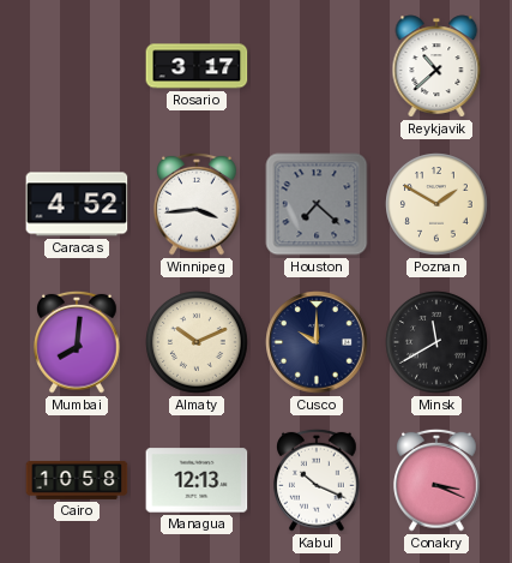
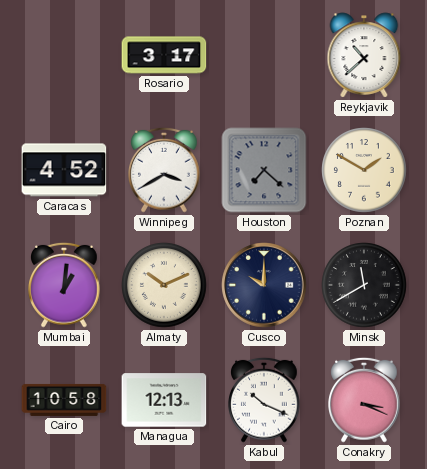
Winnipeg: 3:44 -> 3:40
Mumbai: 8:01 -> 1:01
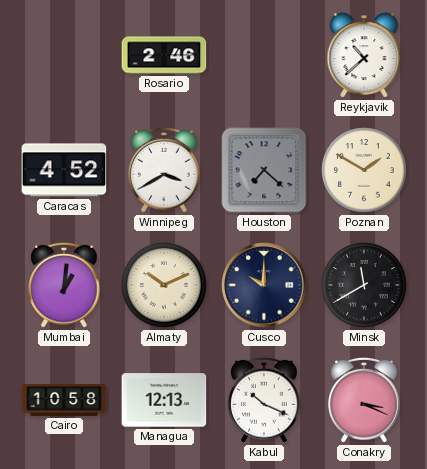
Rosario: 3:17 -> 2:46
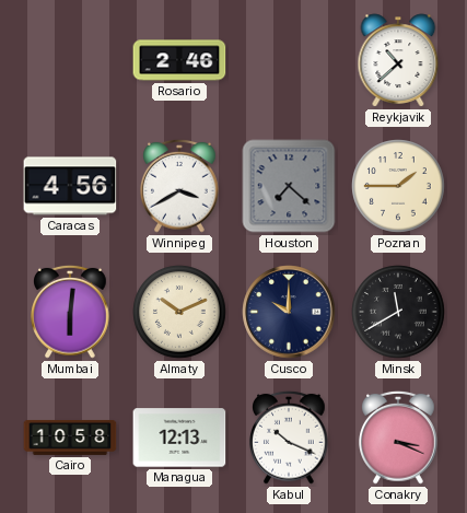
Caracas: 4:52 -> 4:56
Poznan: 1:50 -> 1:45
Mumbai: 1:01 -> 6:01
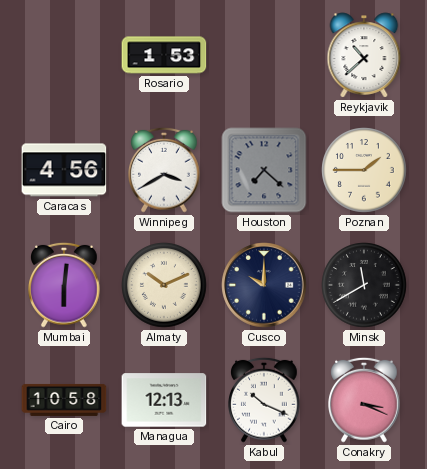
Rosario: 2:46 -> 1:53
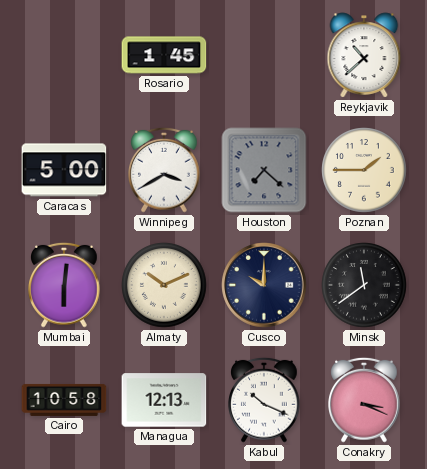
Rosario: 1:53 -> 1:45
Caracas: 4:56 -> 5:00
Minsk: 11:40 -> 11:39
